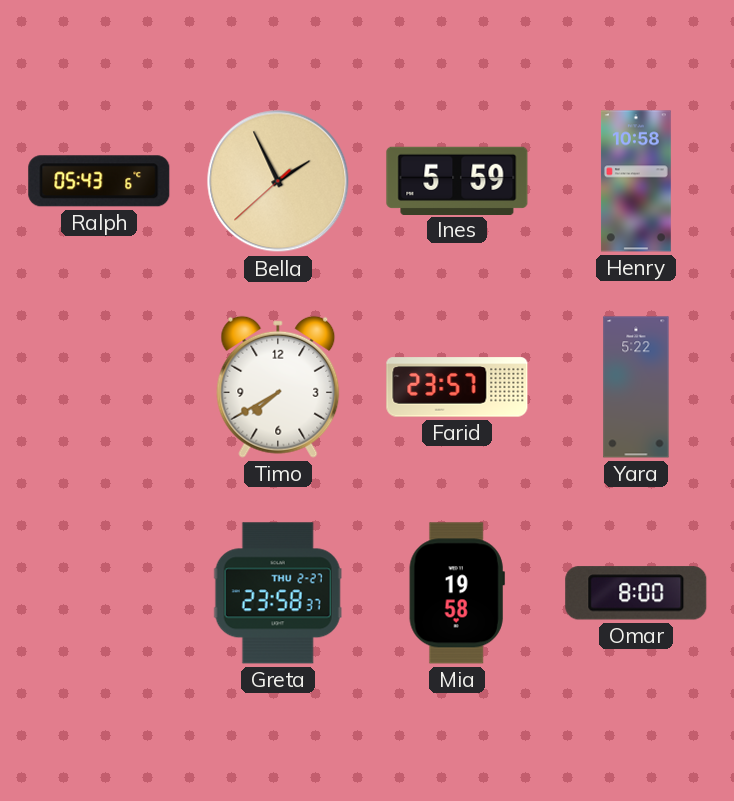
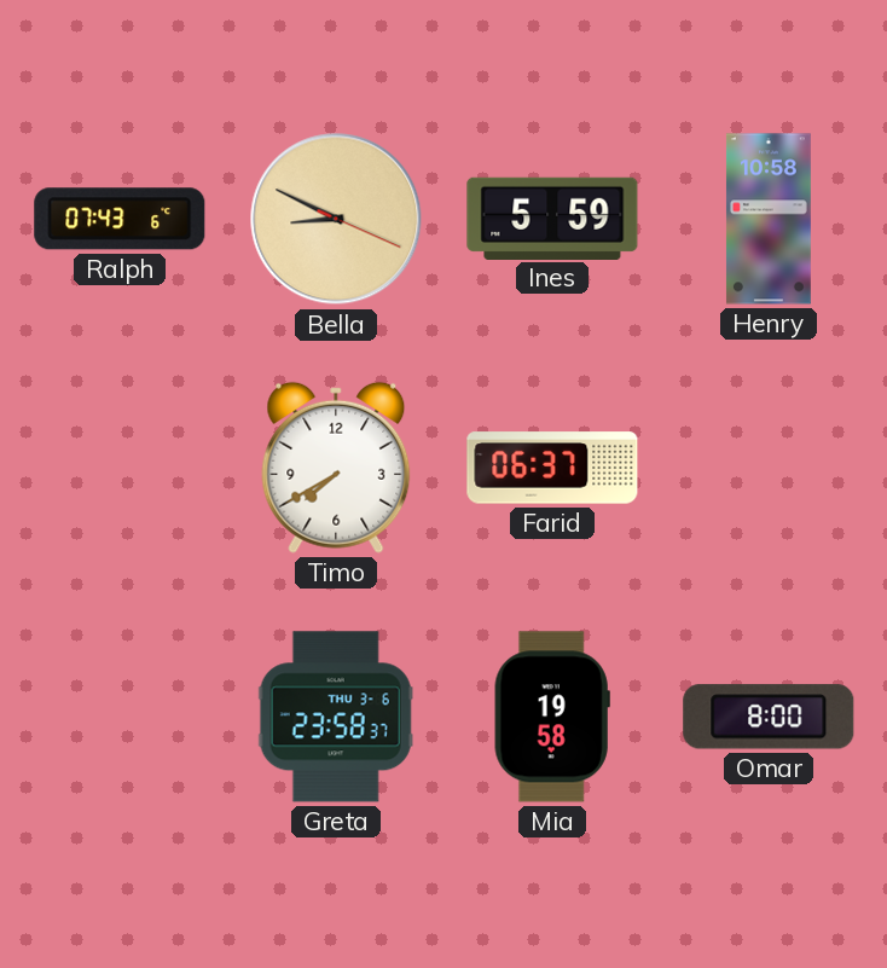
Ralph: 05:43 -> 07:43
Bella: 1:55 -> 8:49
Farid: 23:57 -> 06:37
Yara: 5:22 -> none
Greta date: THU 2-27 -> THU 3-6
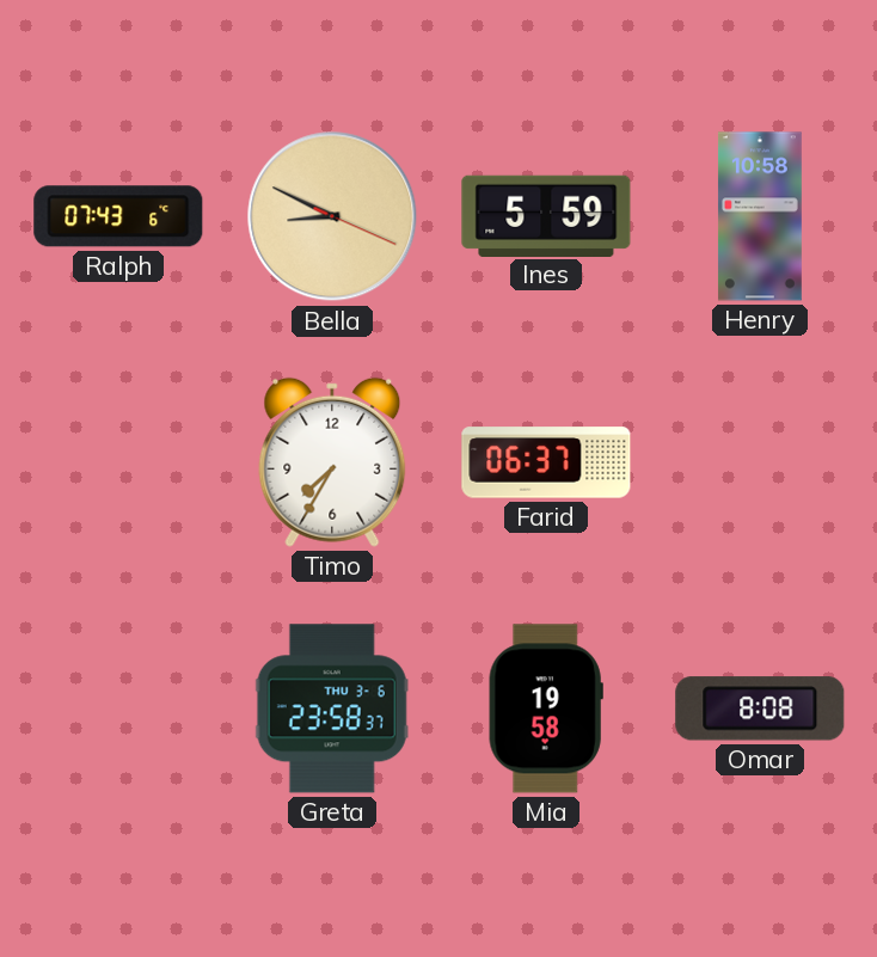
Timo: 7:40 -> 7:35
Omar: 8:00 -> 8:08
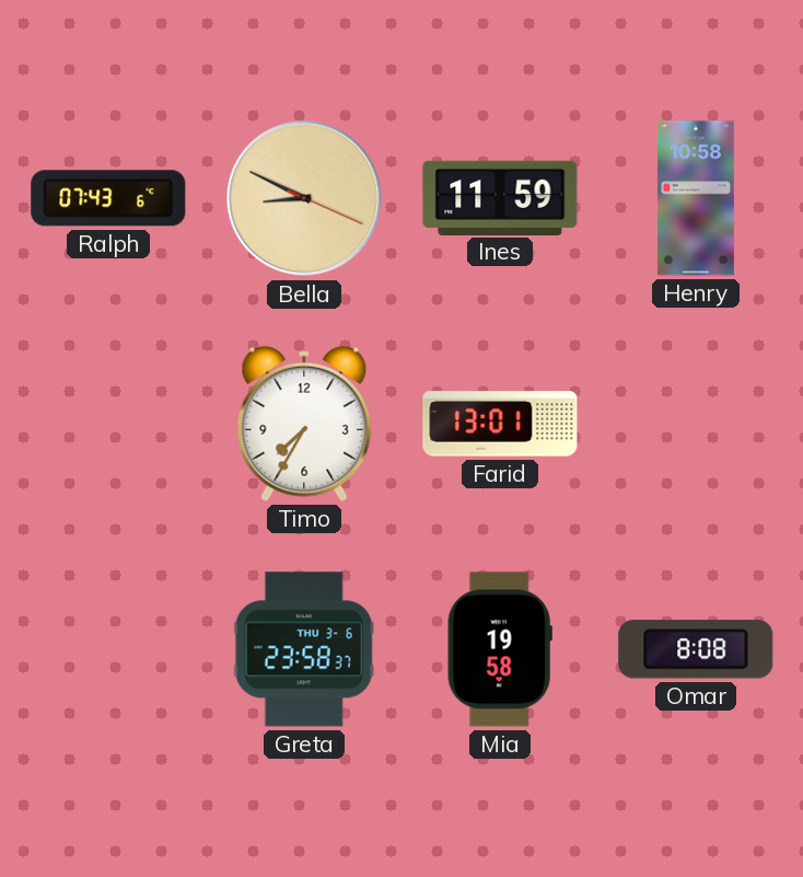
Ines: 5:59 -> 11:59
Farid: 06:37 -> 13:01
